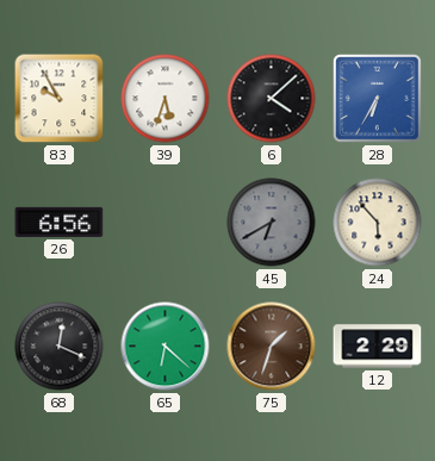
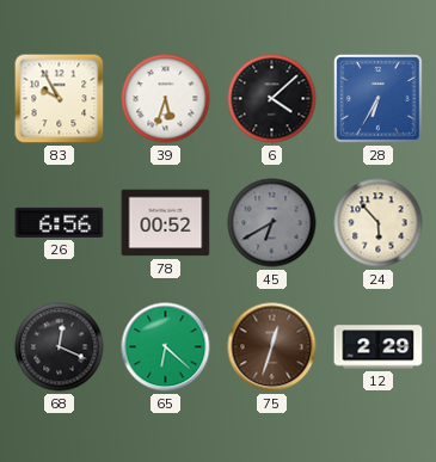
78: none -> 00:52
75: 1:33 -> 12:33
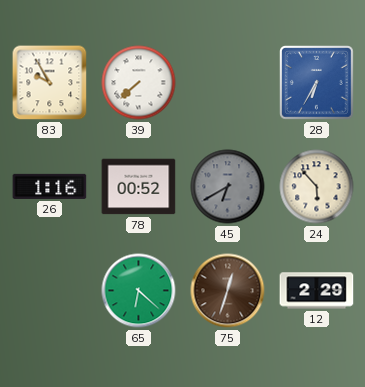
39: 5:33 -> 7:38
6: 4:08 -> none
26: 6:56 -> 1:16
68: 12:19 -> none
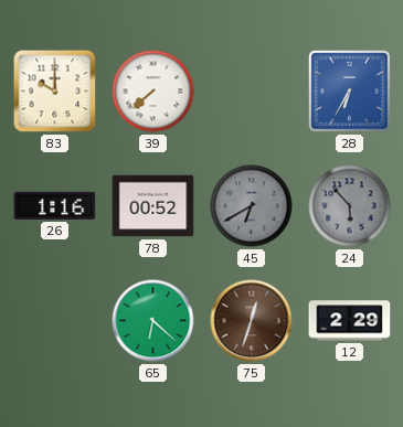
83: 9:55 -> 10:00
24 dial: cream -> grey
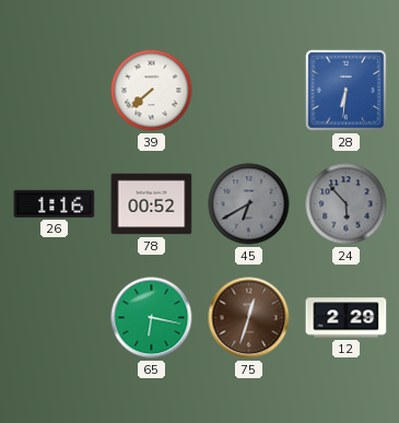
83: 10:00 -> none
28: 6:35 -> 6:31
65: 6:22 -> 6:17
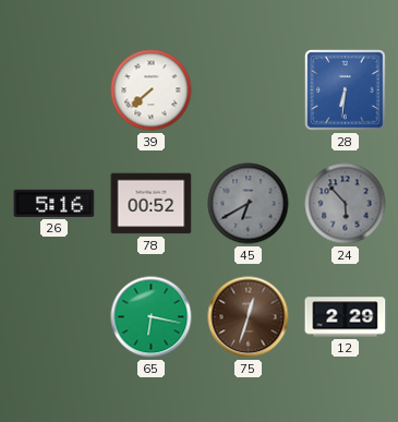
26: 1:16 -> 5:16
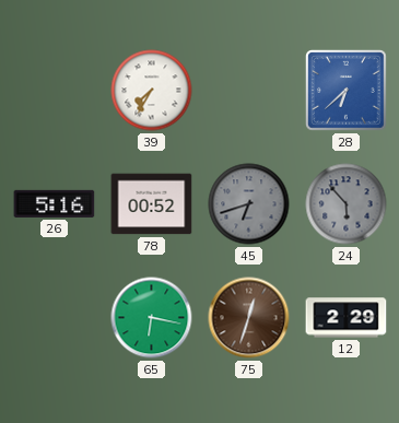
39: 7:38 -> 7:35
28: 6:31 -> 6:38
45: 6:40 -> 6:42
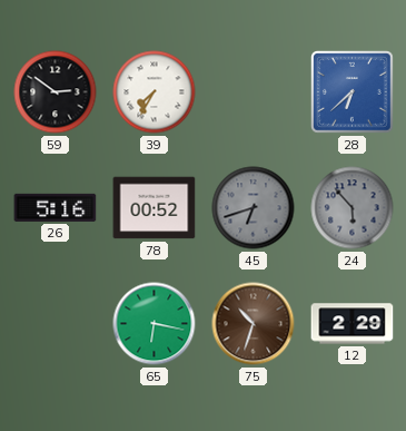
59: none -> 2:51
75: 12:33 -> 10:33
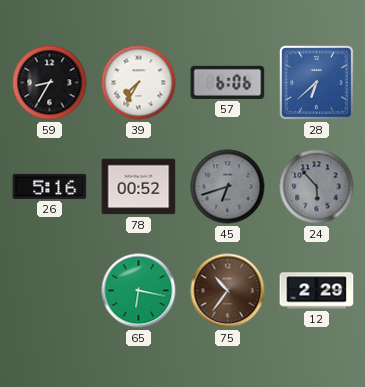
59: 2:51 -> 8:35
57: none -> 6:06
75: 10:33 -> 10:36
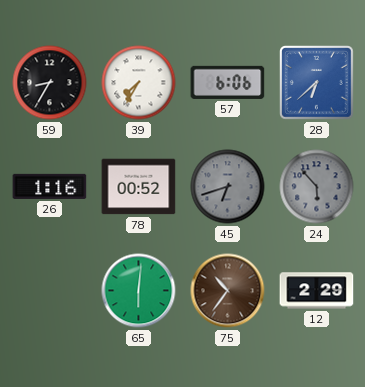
26: 5:16 -> 1:16
65: 6:17 -> 6:01
